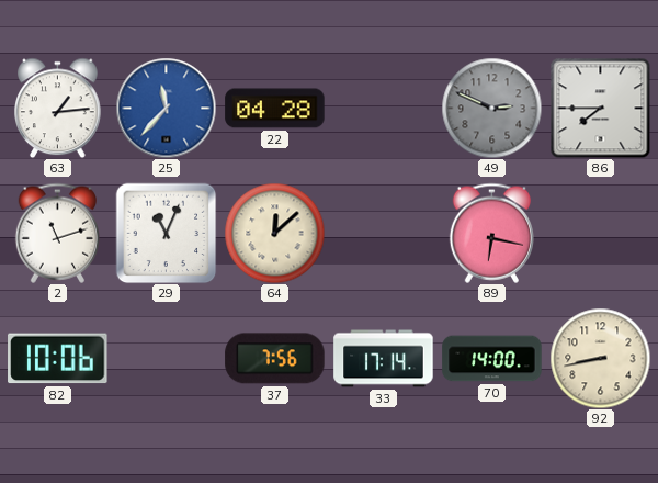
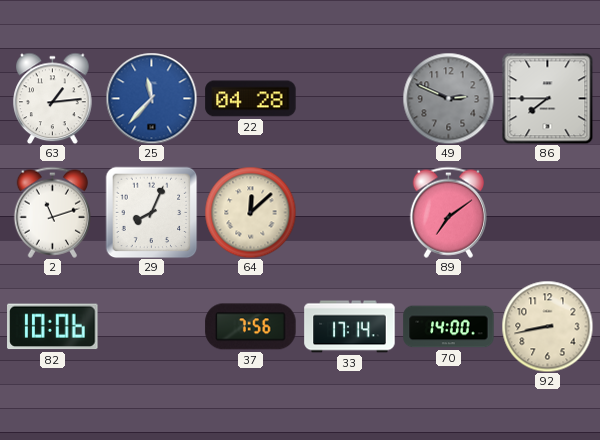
29: 11:04 -> 8:04
89: 6:17 -> 7:09
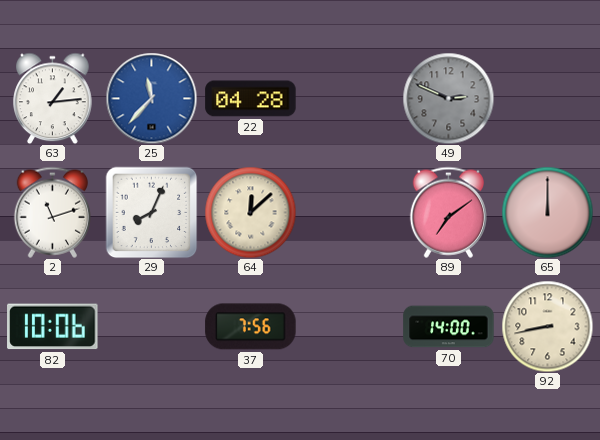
86: 7:45 -> none
65: none -> 12:00
33: 17:14 -> none
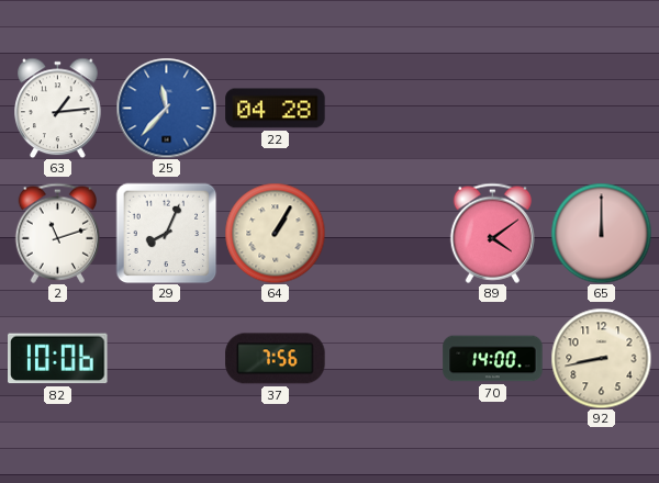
49: 2:49 -> none
64: 12:08 -> 1:05
89: 7:09 -> 4:09
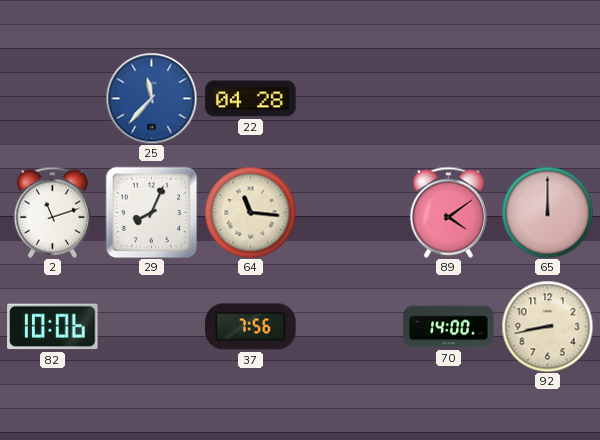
63: 1:14 -> none
64: 1:05 -> 11:16
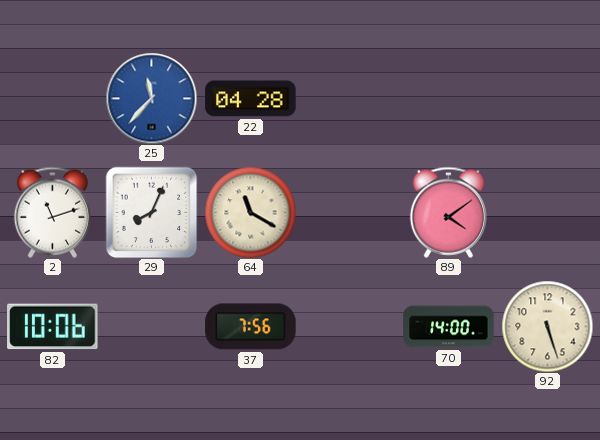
64: 11:16 -> 11:20
65: 12:00 -> none
92: 8:43 -> 5:27
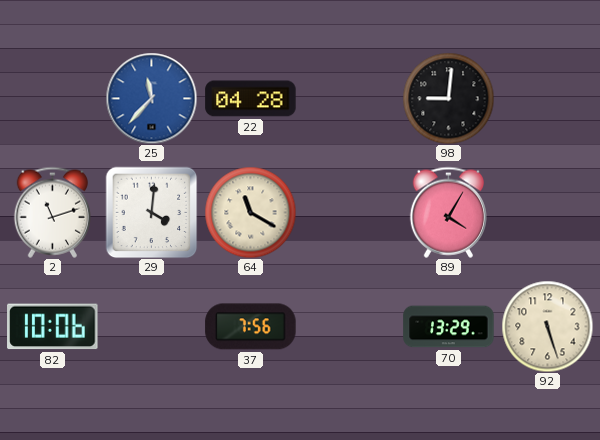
98: none -> 9:01
29: 8:04 -> 4:01
89: 4:09 -> 4:05
70: 14:00 -> 13:29
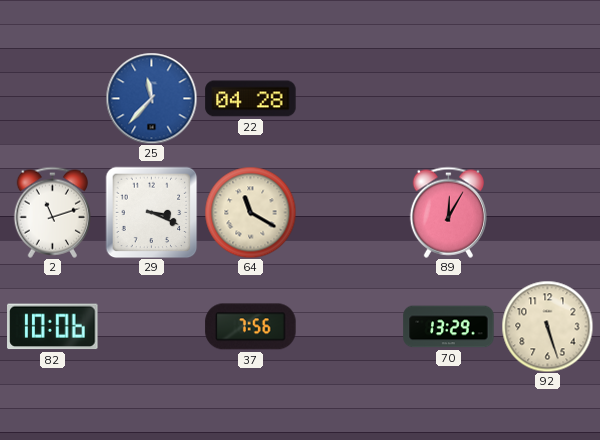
98: 9:01 -> none
29: 4:01 -> 3:19
89: 4:05 -> 12:05
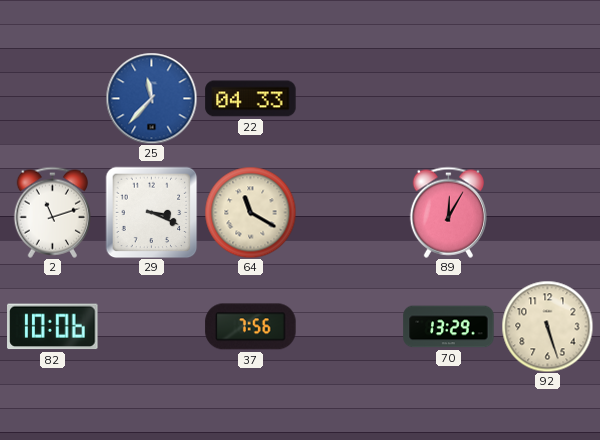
22: 04:28 -> 04:33
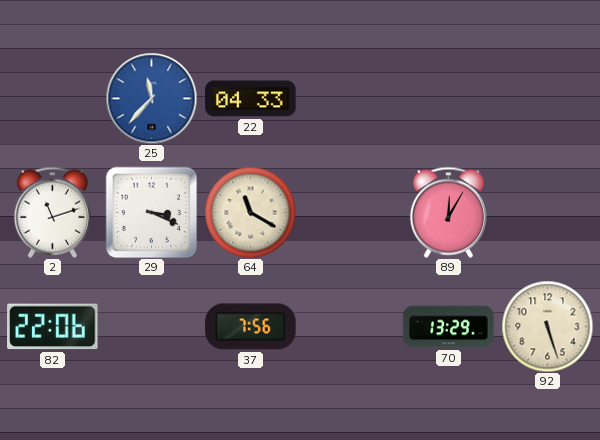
82: 10:06 -> 22:06
